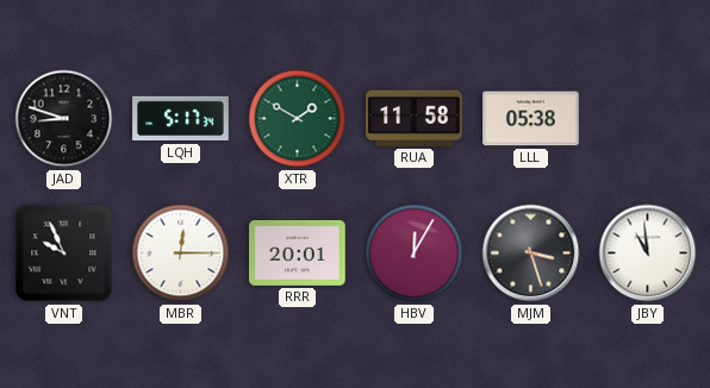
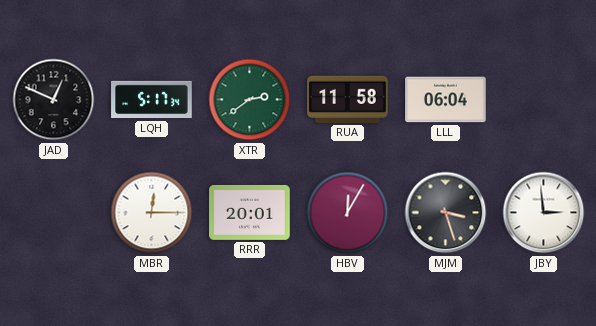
JAD: 8:48 -> 12:49
XTR: 1:50 -> 2:39
LLL: 05:38 -> 06:04
VNT: 9:56 -> none
JBY: 10:59 -> 2:59
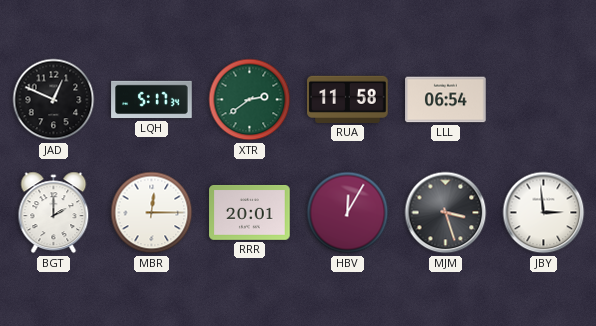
LLL: 06:04 -> 06:54
BGT: none -> 2:00
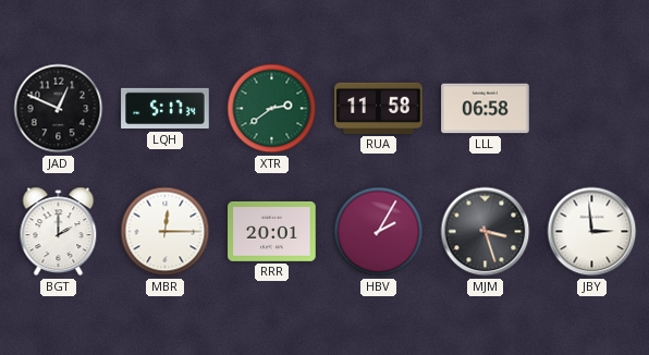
LLL: 06:54 -> 06:58
HBV: 12:05 -> 2:05
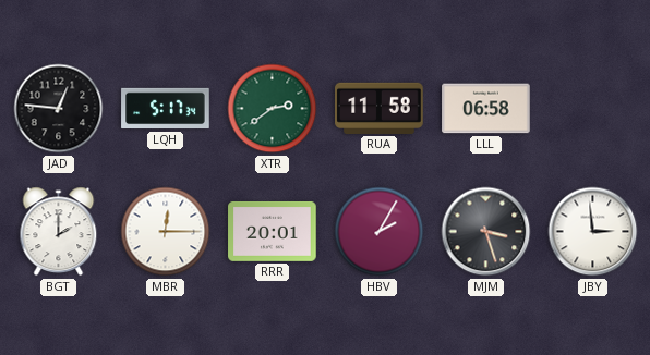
JAD: 12:49 -> 12:46
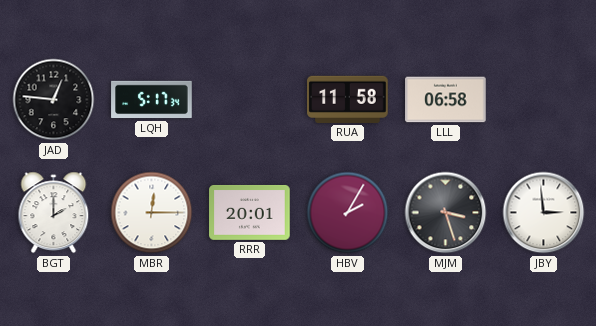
XTR: 2:39 -> none
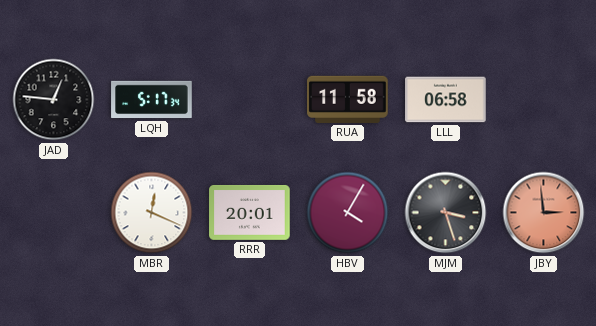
BGT: 2:00 -> none
MBR: 12:15 -> 12:19
HBV: 2:05 -> 4:05
JBY dial: white -> salmon
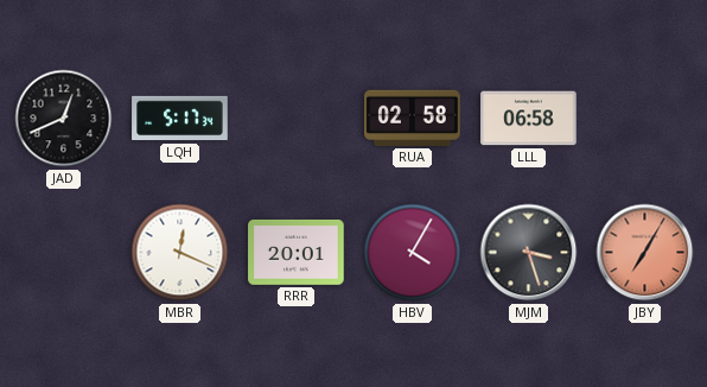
JAD: 12:46 -> 12:41
RUA: 11:58 -> 02:58
JBY: 2:59 -> 7:05
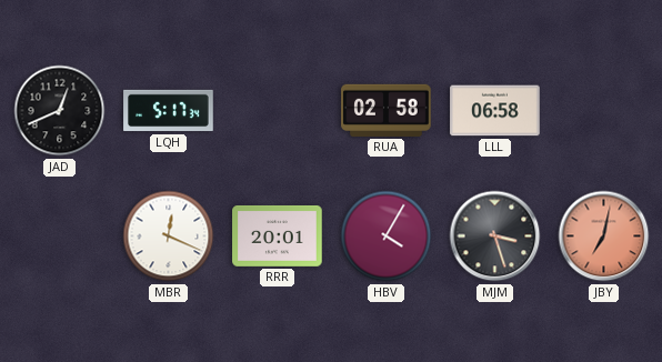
JBY: 7:05 -> 7:02
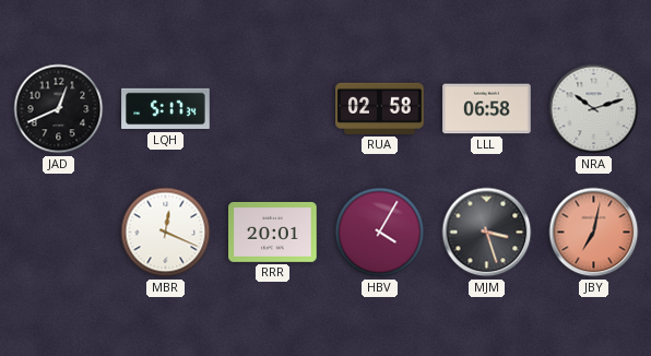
NRA: none -> 10:12
